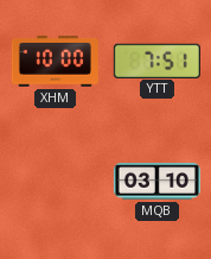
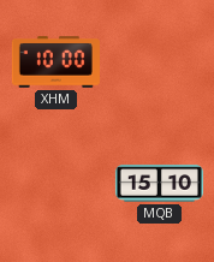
YTT: 7:51 -> none
MQB: 03:10 -> 15:10
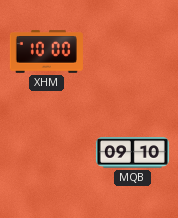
MQB: 15:10 -> 09:10
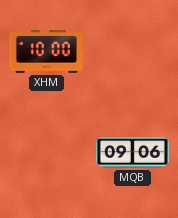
MQB: 09:10 -> 09:06
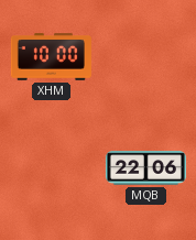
MQB: 09:06 -> 22:06
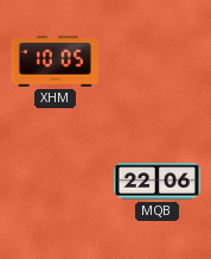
XHM: 10:00 -> 10:05
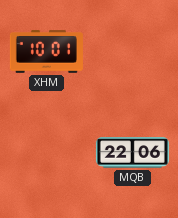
XHM: 10:05 -> 10:01
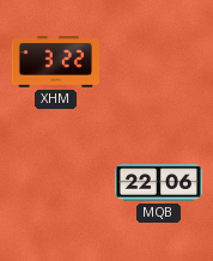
XHM: 10:01 -> 3:22
